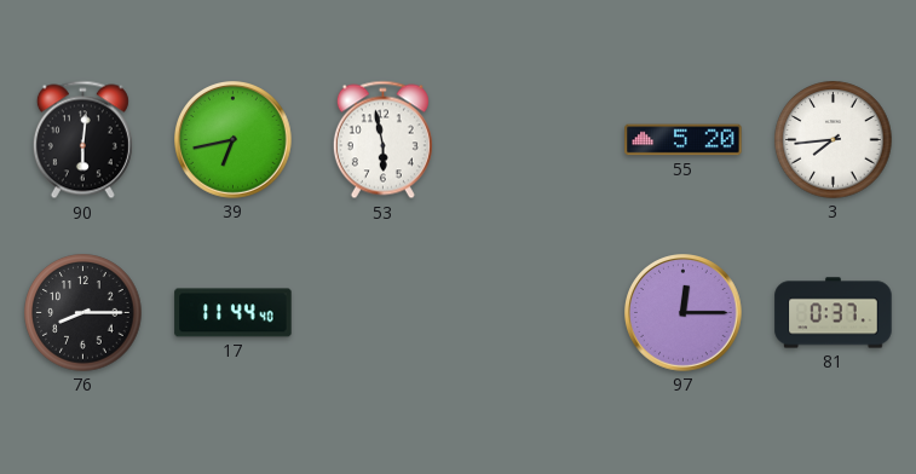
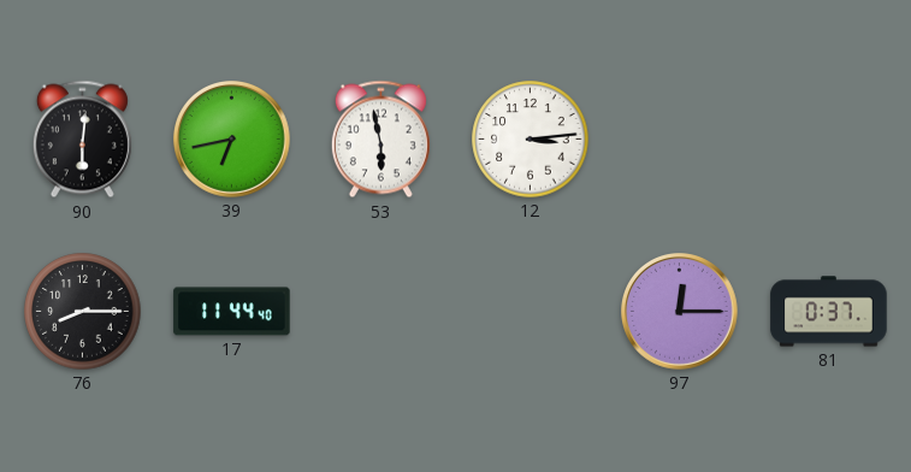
12: none -> 3:14
55: 5:20 -> none
3: 7:44 -> none
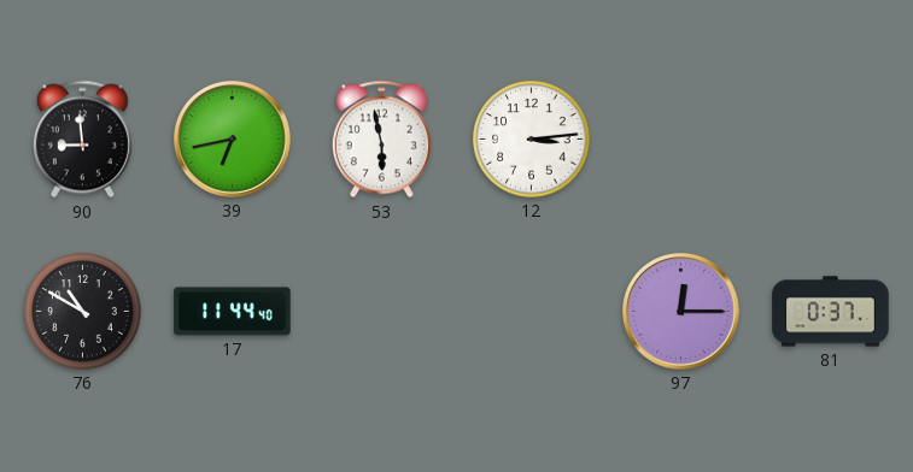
90: 6:01 -> 8:59
76: 8:15 -> 10:50
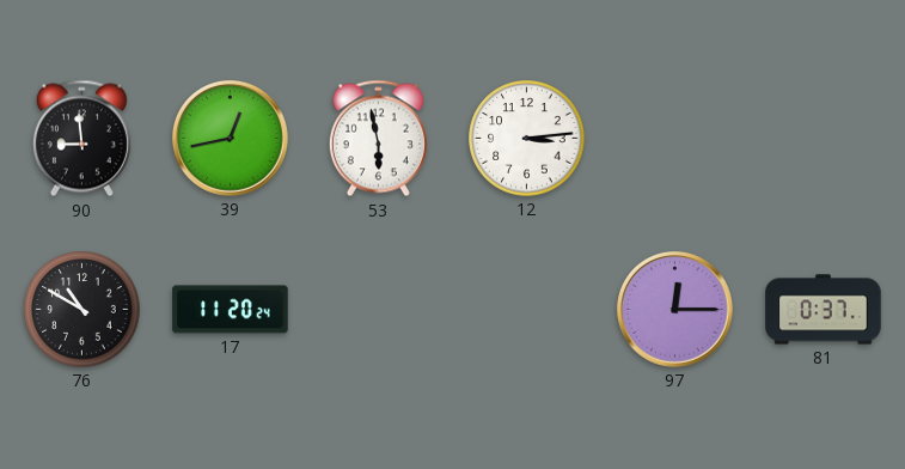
39: 6:43 -> 12:43
17: 11:44 -> 11:20
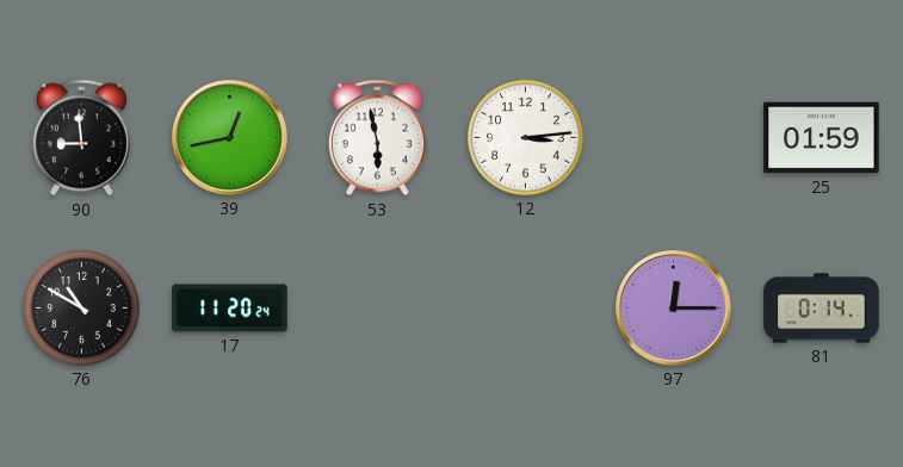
25: none -> 01:59
81: 0:37 -> 0:14
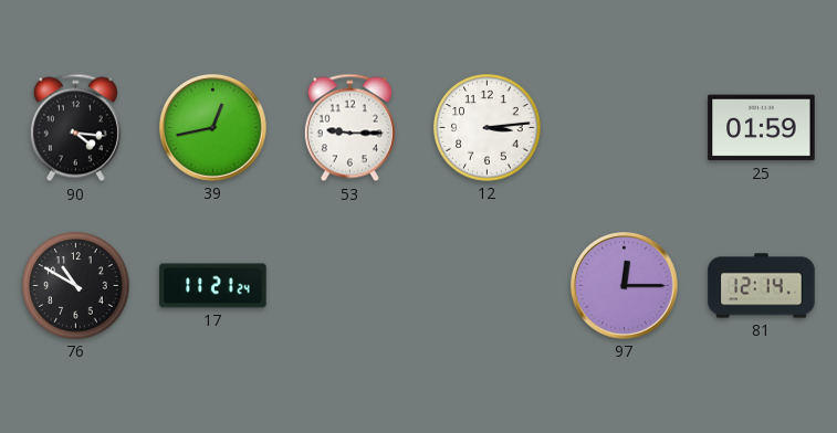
90: 8:59 -> 4:16
53: 5:58 -> 9:15
17: 11:20 -> 11:21
81: 0:14 -> 12:14
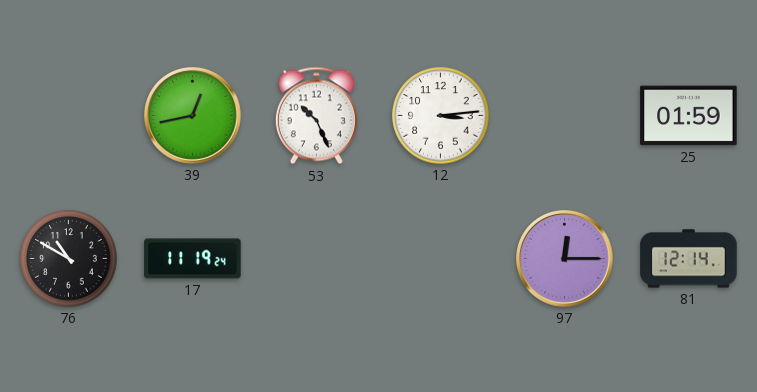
90: 4:16 -> none
53: 9:15 -> 10:26
17: 11:21 -> 11:19
